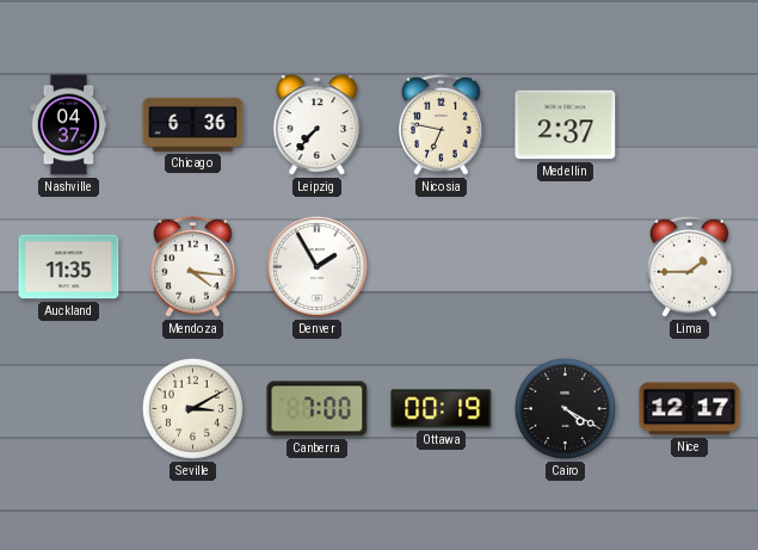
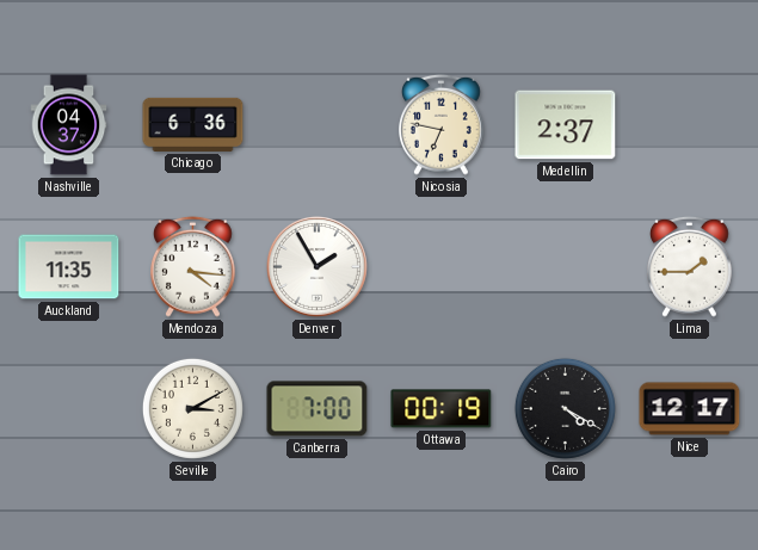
Leipzig: 7:37 -> none
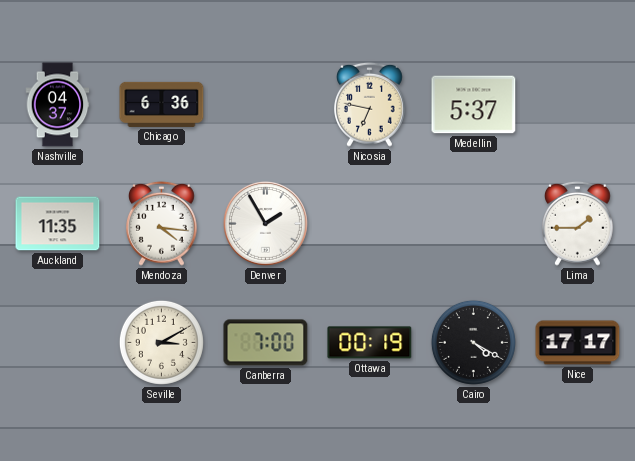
Medellin: 2:37 -> 5:37
Nice: 12:17 -> 17:17
